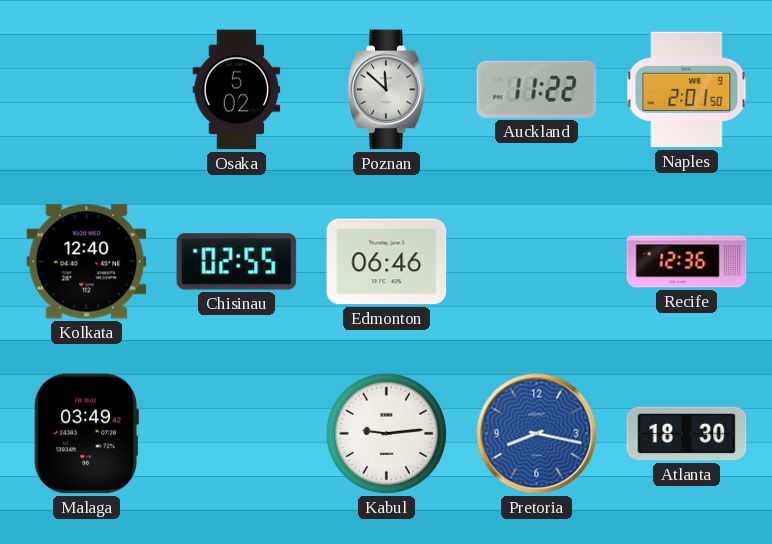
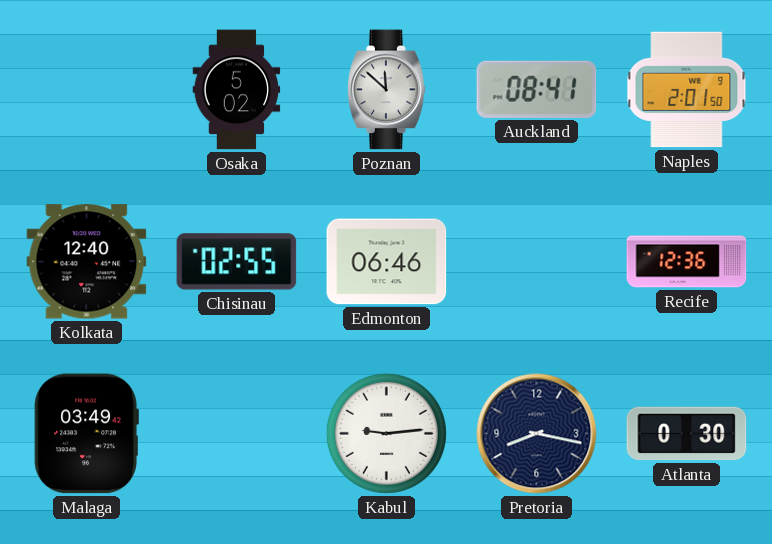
Auckland: 11:22 -> 08:41
Pretoria dial: blue -> navy
Atlanta: 18:30 -> 0:30
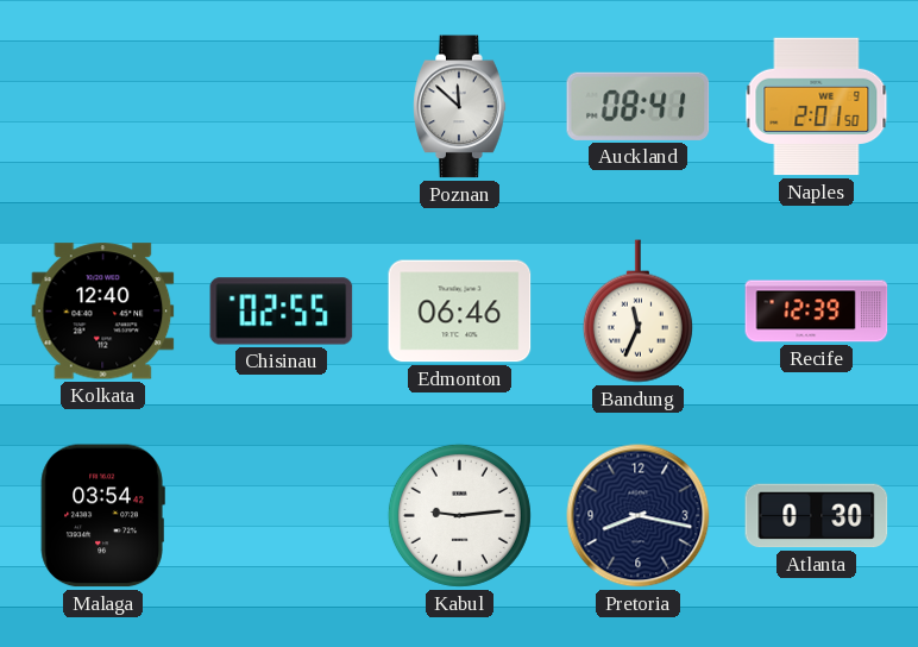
Osaka: 5:02 -> none
Bandung: none -> 11:34
Recife: 12:36 -> 12:39
Malaga: 03:49 -> 03:54
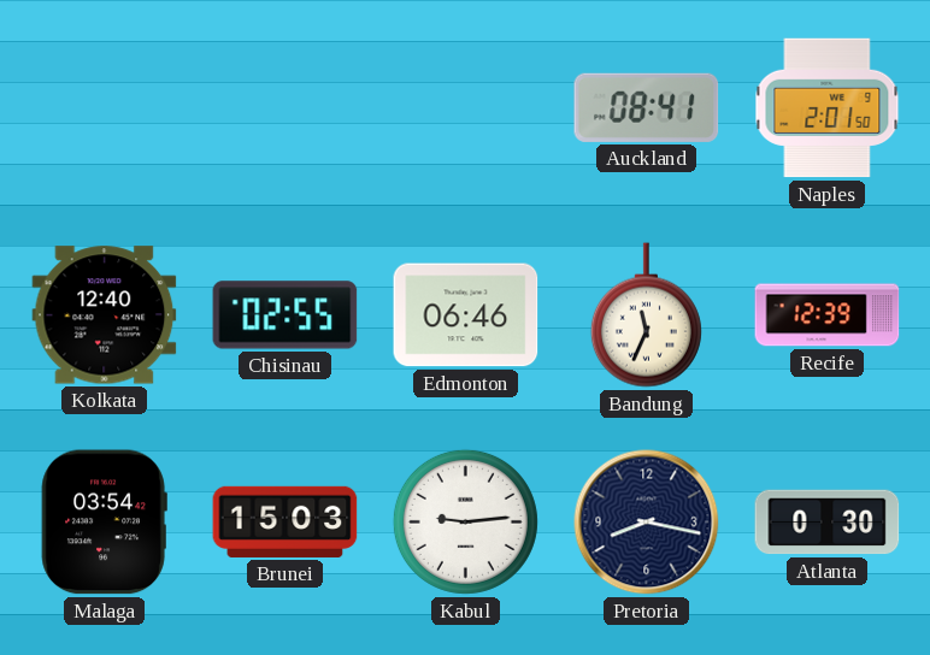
Poznan: 11:52 -> none
Brunei: none -> 15:03
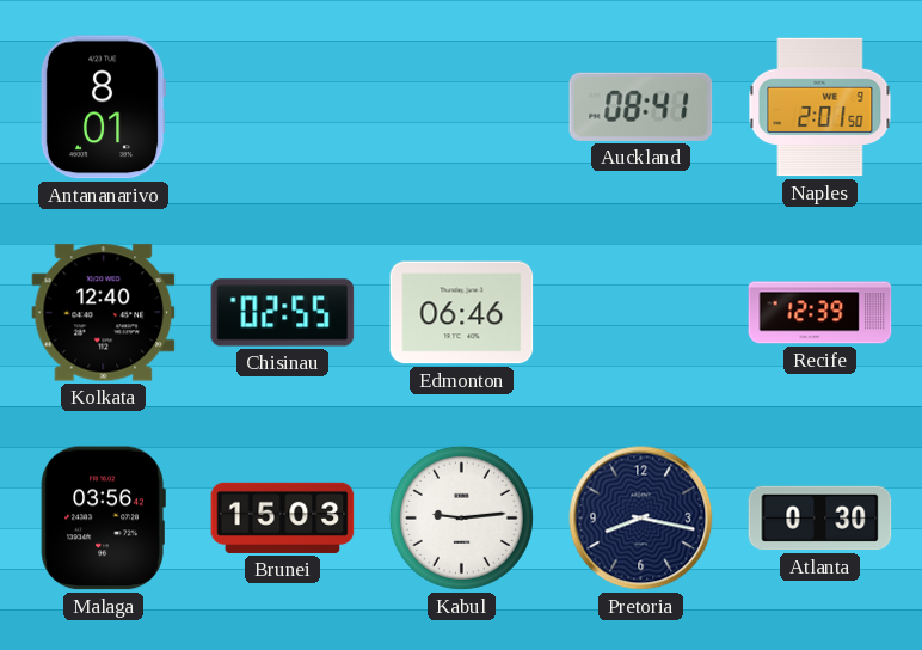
Antananarivo: none -> 8:01
Bandung: 11:34 -> none
Malaga: 03:54 -> 03:56
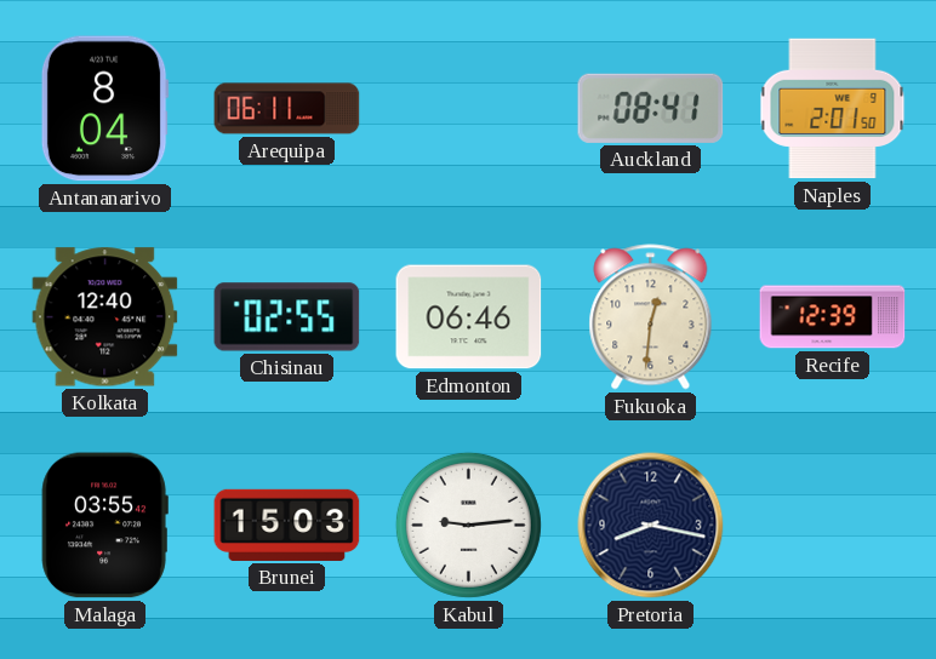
Antananarivo: 8:01 -> 8:04
Arequipa: none -> 06:11
Fukuoka: none -> 12:31
Malaga: 03:56 -> 03:55
Atlanta: 0:30 -> none
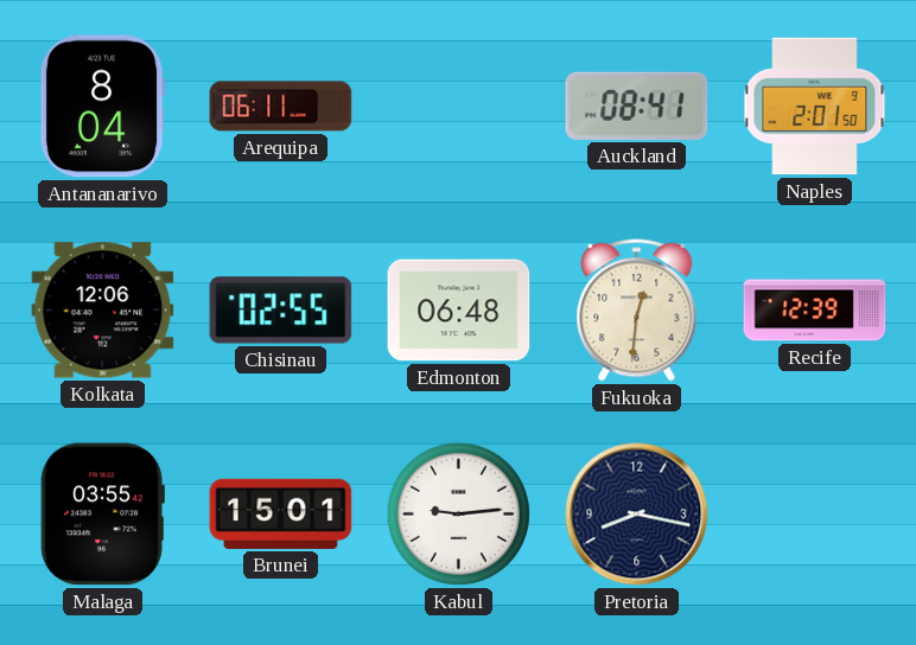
Kolkata: 12:40 -> 12:06
Edmonton: 06:46 -> 06:48
Brunei: 15:03 -> 15:01
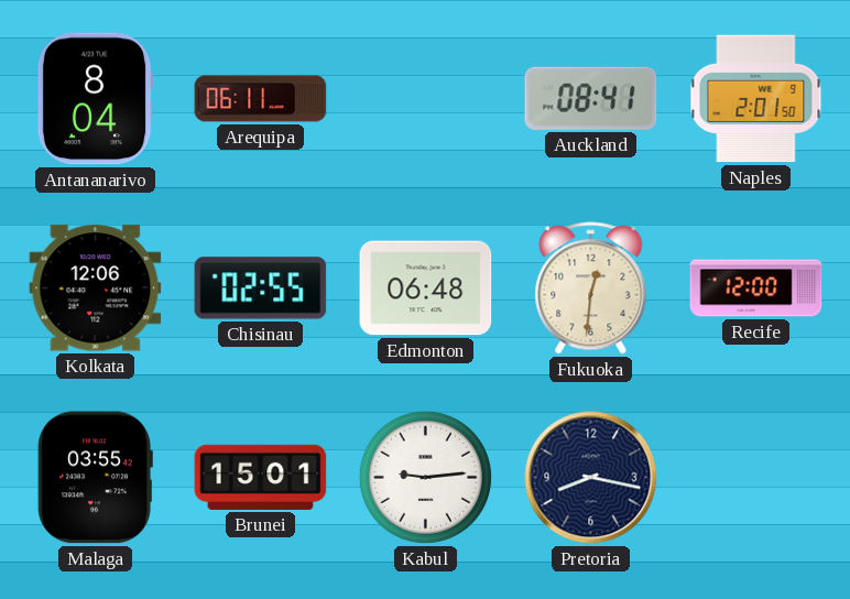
Recife: 12:39 -> 12:00
